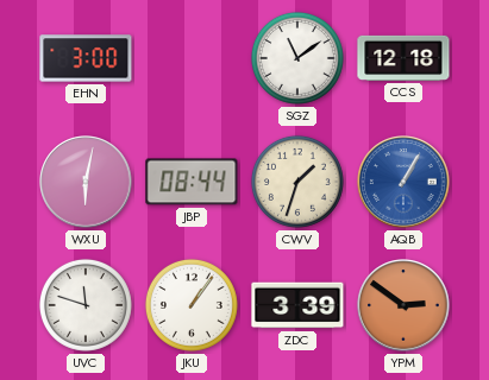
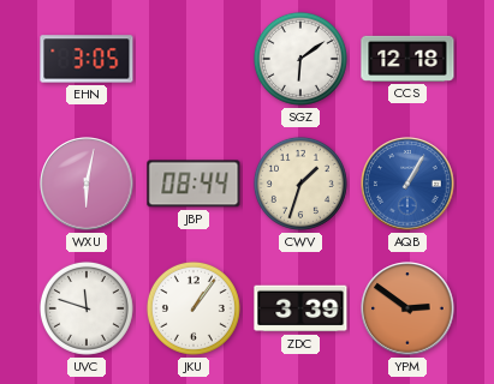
EHN: 3:00 -> 3:05
SGZ: 11:09 -> 6:09
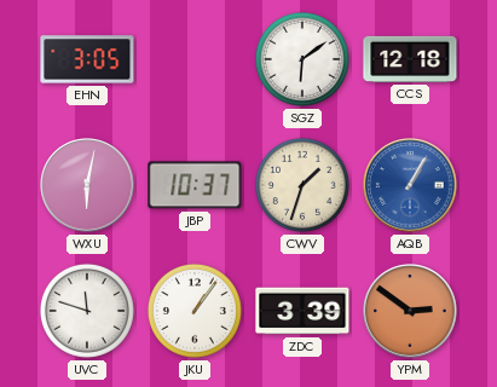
JBP: 08:44 -> 10:37
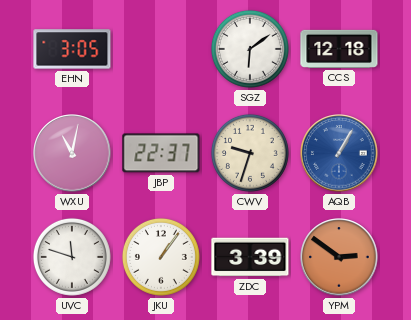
WXU: 6:02 -> 11:02
JBP: 10:37 -> 22:37
CWV: 1:33 -> 9:33
